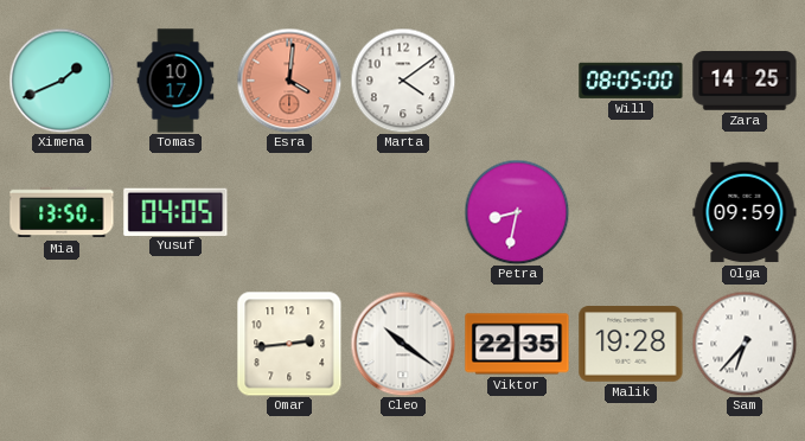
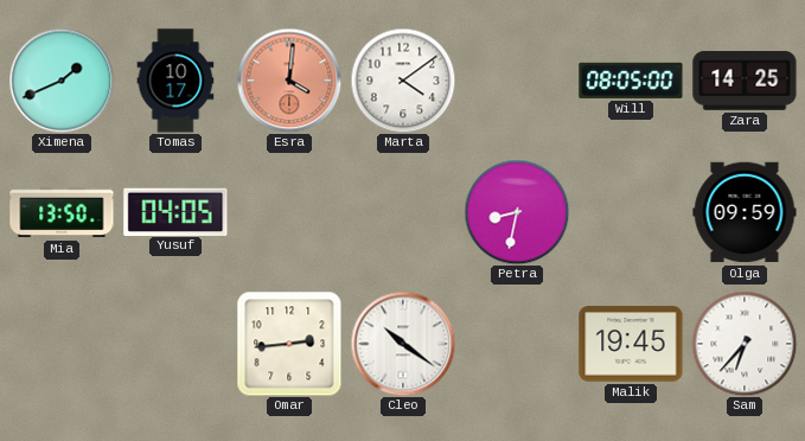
Viktor: 22:35 -> none
Malik: 19:28 -> 19:45
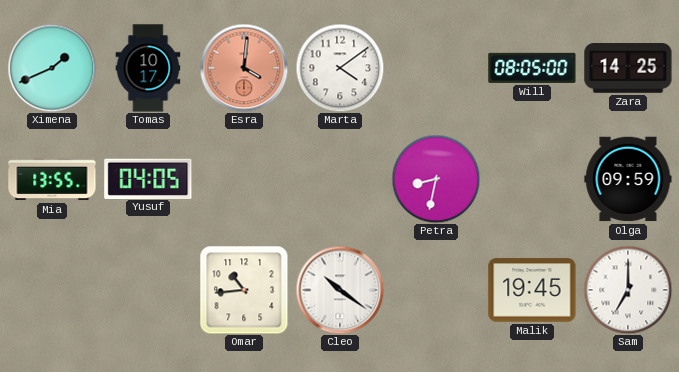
Mia: 13:50 -> 13:55
Omar: 2:44 -> 10:44
Sam: 6:37 -> 7:00
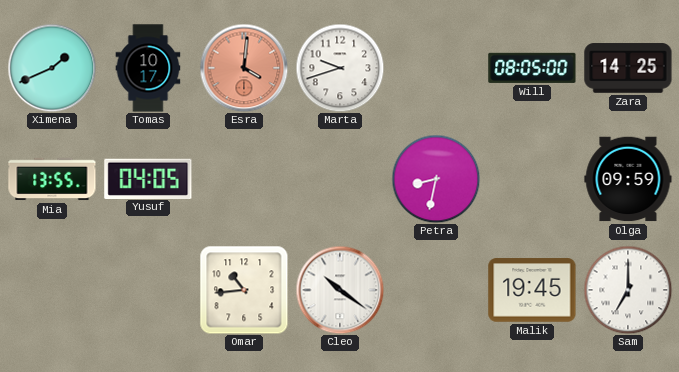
Marta: 4:09 -> 9:42
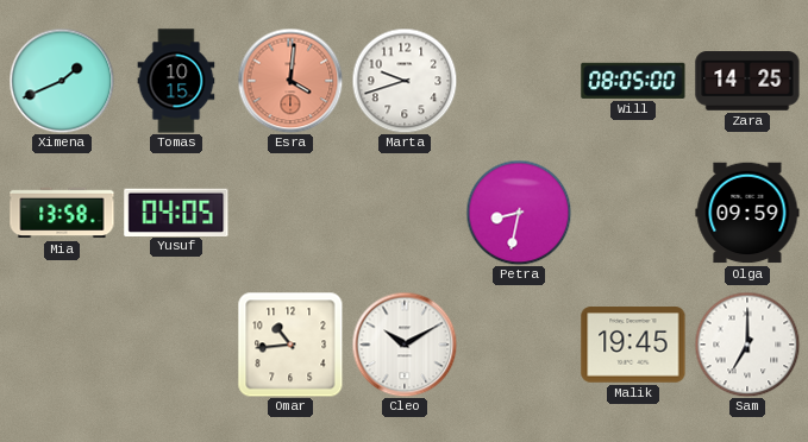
Tomas: 10:17 -> 10:15
Mia: 13:55 -> 13:58
Cleo: 10:21 -> 10:10
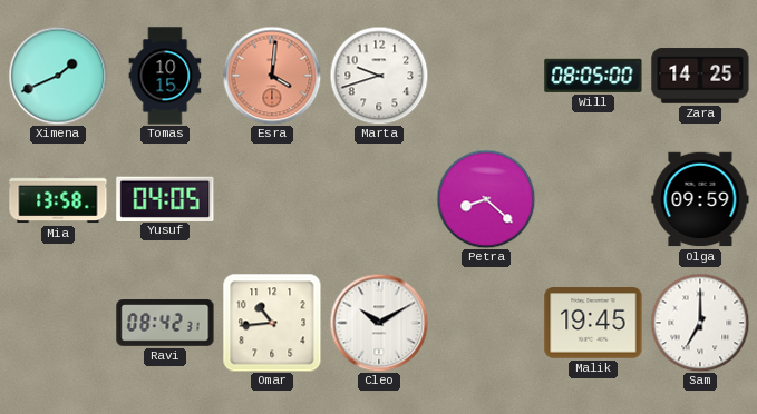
Petra: 8:32 -> 8:22
Ravi: none -> 08:42
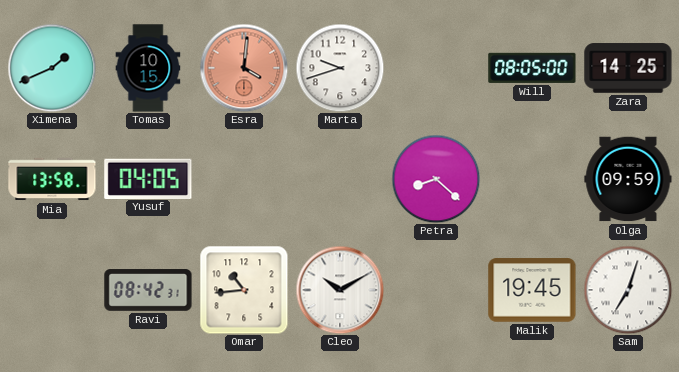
Sam: 7:00 -> 7:03
